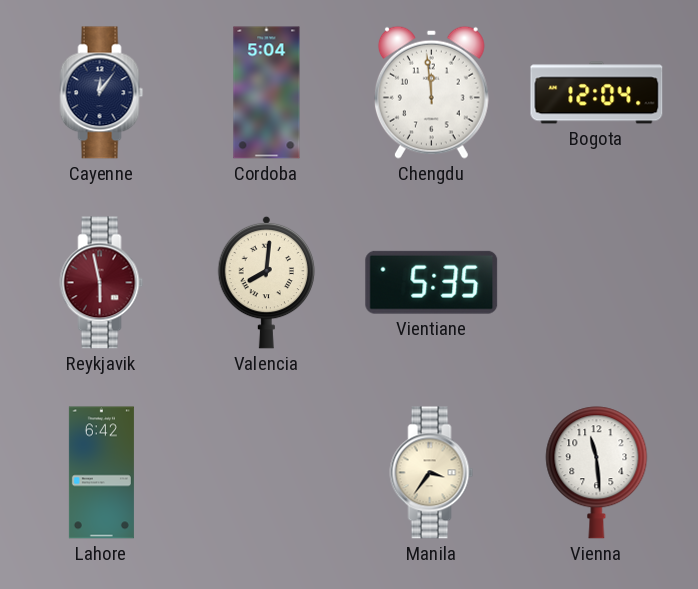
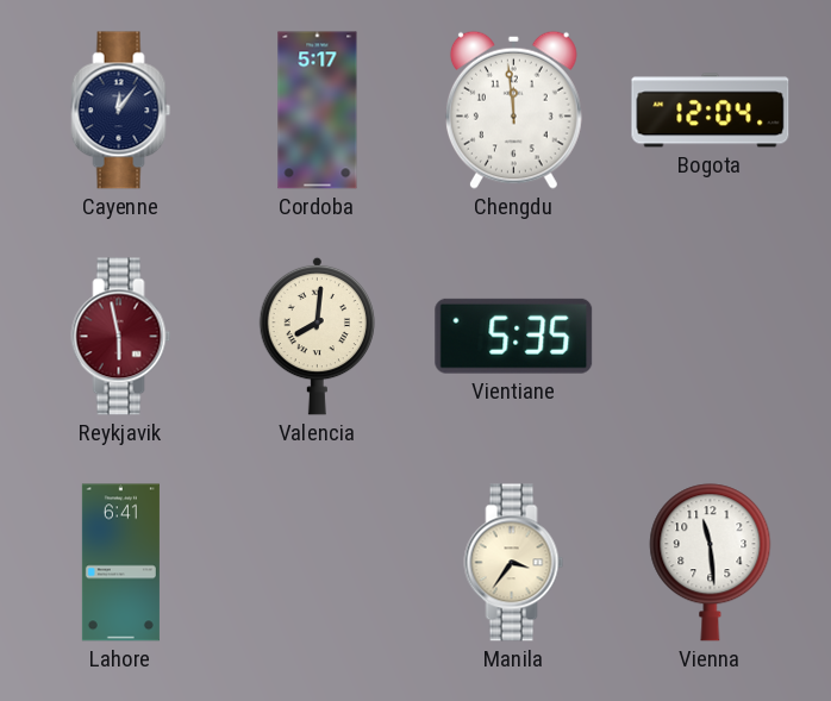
Cordoba: 5:04 -> 5:17
Lahore: 6:42 -> 6:41
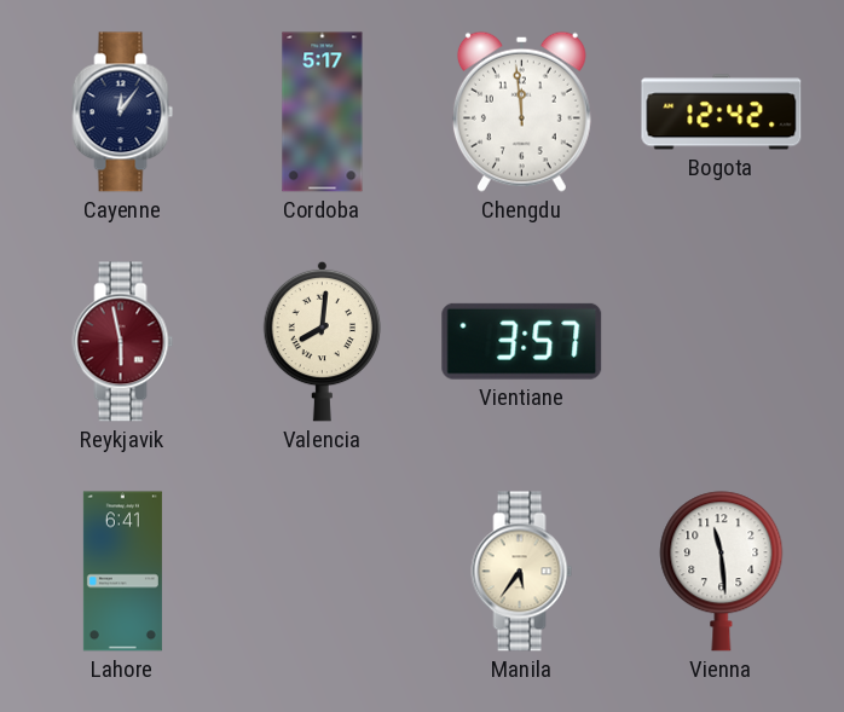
Bogota: 12:04 -> 12:42
Vientiane: 5:35 -> 3:57
Manila: 3:36 -> 5:36
